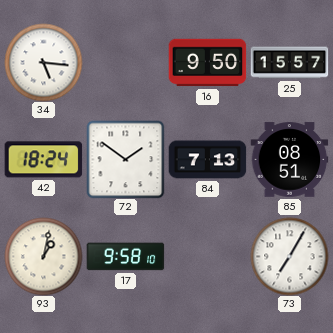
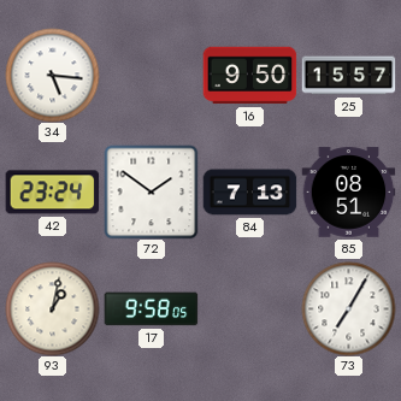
42: 18:24 -> 23:24
17: 9:58:10 -> 9:58:05
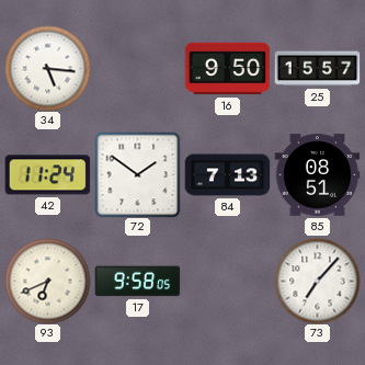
42: 23:24 -> 11:24
93: 1:02 -> 6:41
73: 7:05 -> 7:07
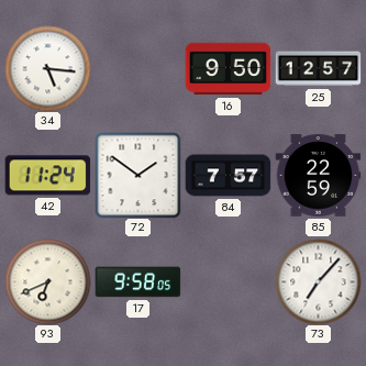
25: 15:57 -> 12:57
84: 7:13 -> 7:57
85: 08:51 -> 22:59
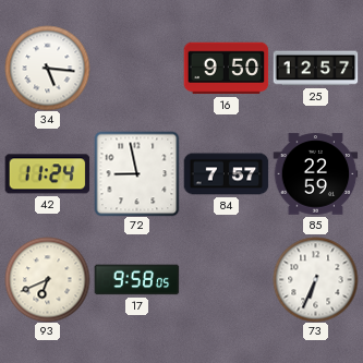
72: 1:51 -> 8:58
73: 7:07 -> 6:34
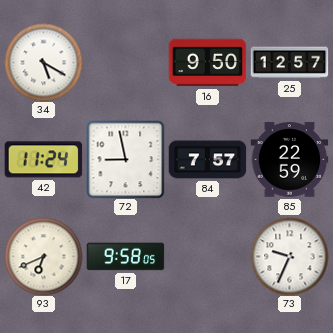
34: 5:16 -> 5:20
73: 6:34 -> 9:34
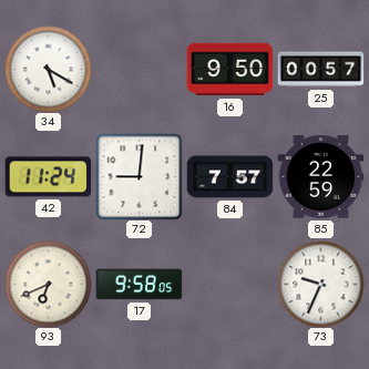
25: 12:57 -> 00:57
72: 8:58 -> 9:01
